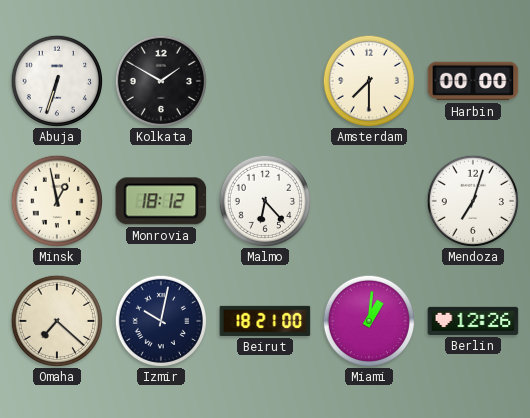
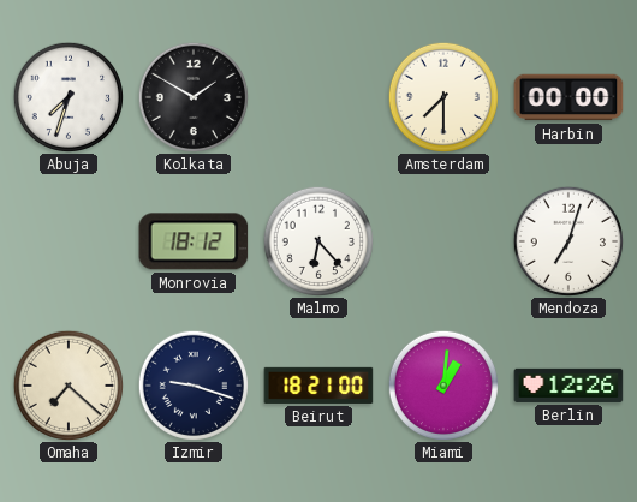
Abuja: 6:33 -> 7:33
Minsk: 12:58 -> none
Izmir: 10:02 -> 9:18
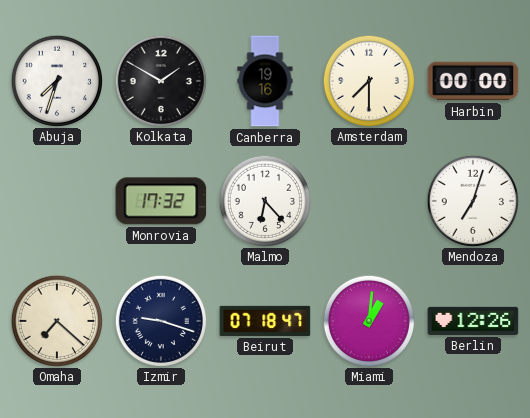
Canberra: none -> 19:16
Monrovia: 18:12 -> 17:32
Beirut: 18:21 -> 07:18
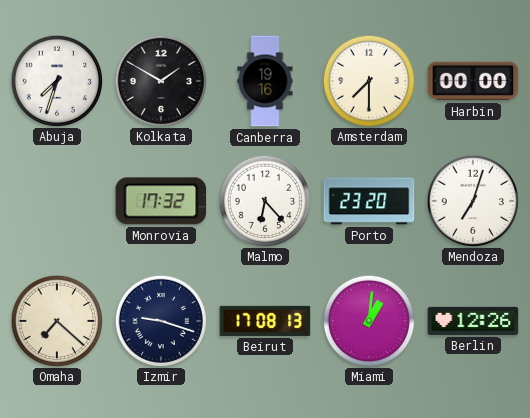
Porto: none -> 23:20
Beirut: 07:18 -> 17:08
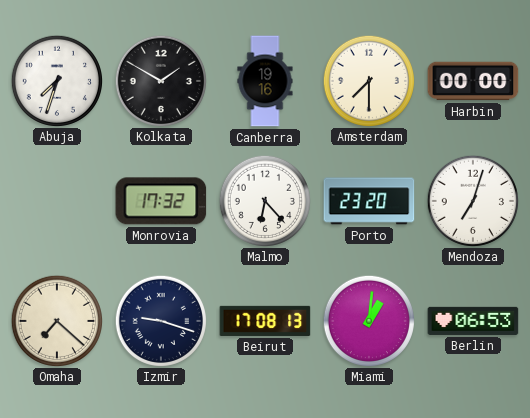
Berlin: 12:26 -> 06:53
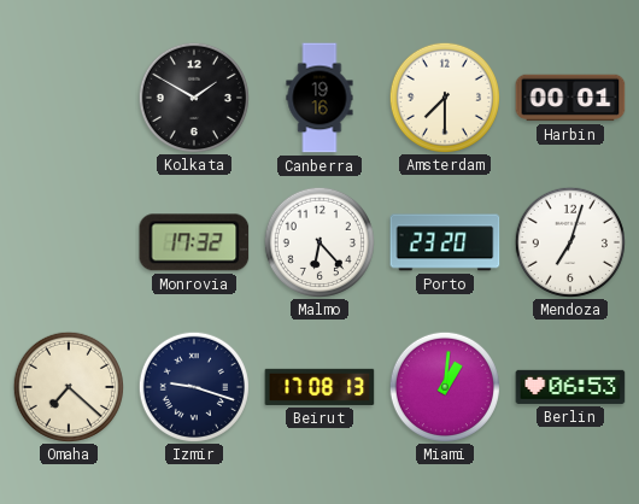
Abuja: 7:33 -> none
Harbin: 00:00 -> 00:01
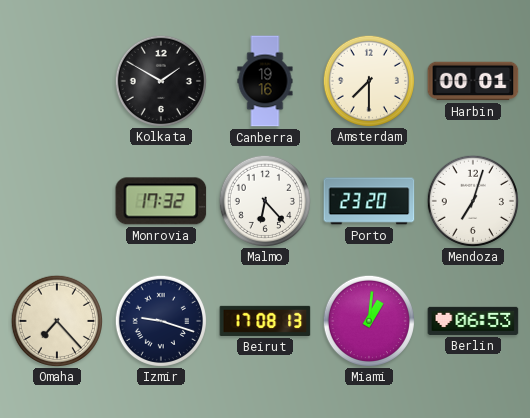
Omaha: 7:22 -> 7:23
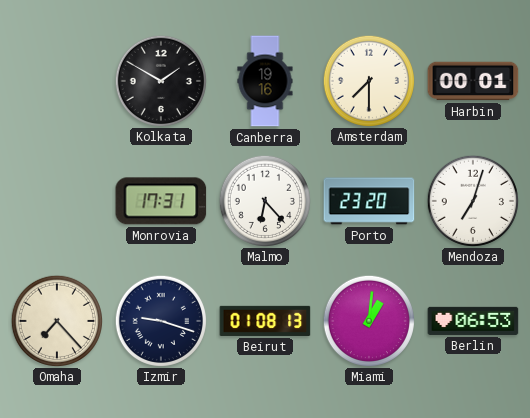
Monrovia: 17:32 -> 17:31
Beirut: 17:08 -> 01:08
